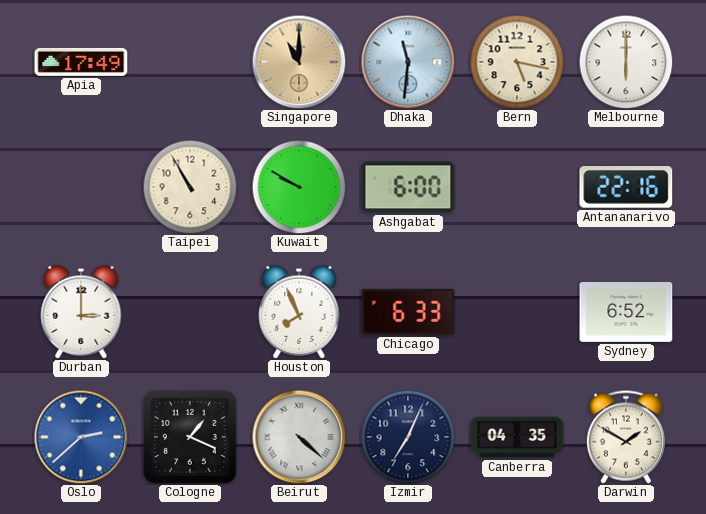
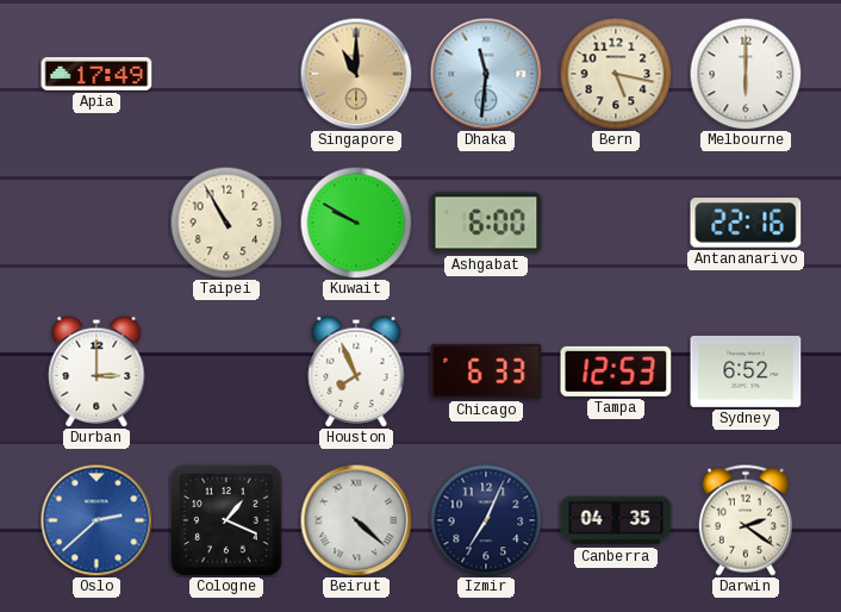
Tampa: none -> 12:53
Darwin: 1:50 -> 2:21
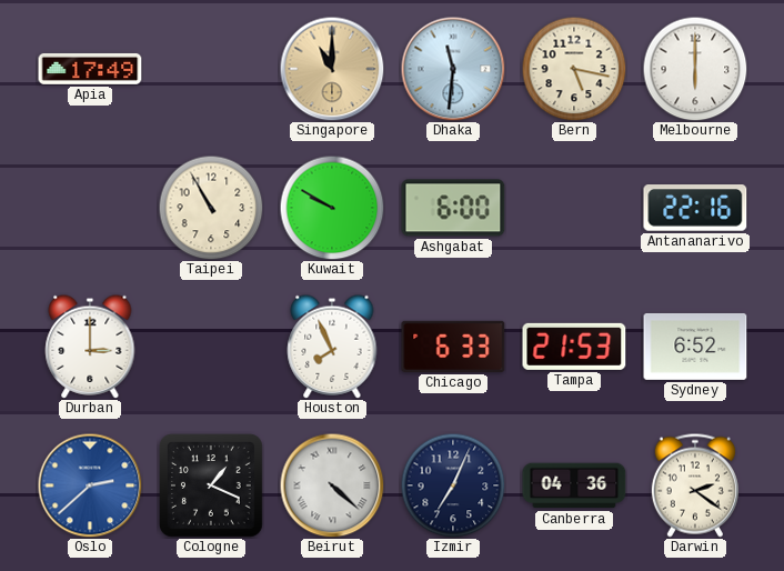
Tampa: 12:53 -> 21:53
Canberra: 04:35 -> 04:36
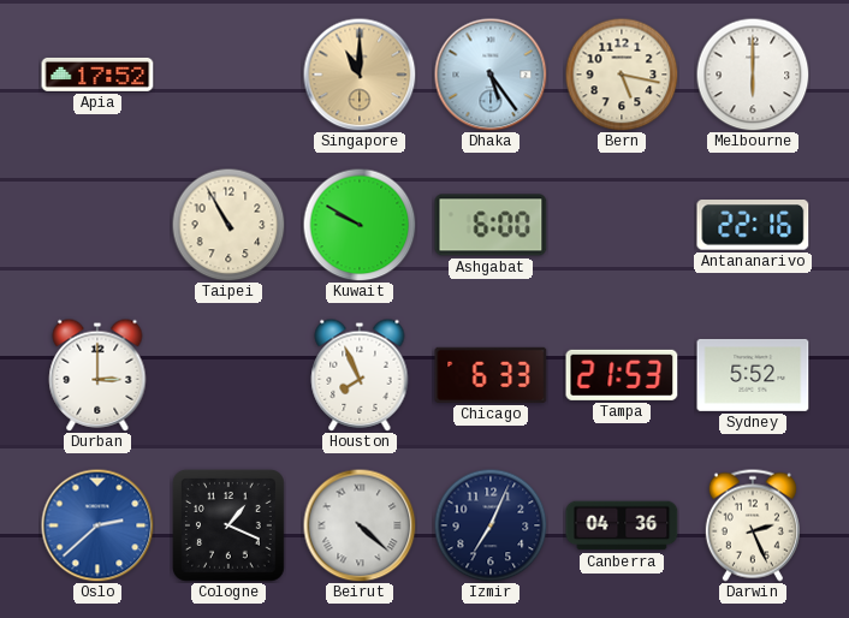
Apia: 17:49 -> 17:52
Dhaka: 11:31 -> 5:24
Sydney: 6:52 -> 5:52
Darwin: 2:21 -> 2:26
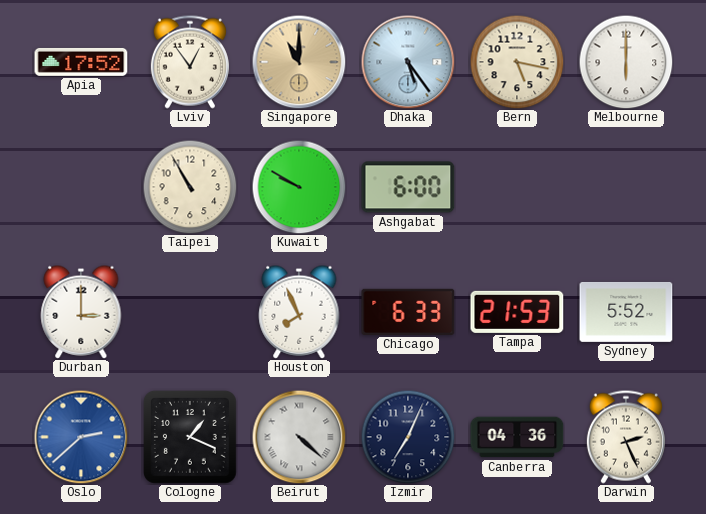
Lviv: none -> 12:54
Antananarivo: 22:16 -> none
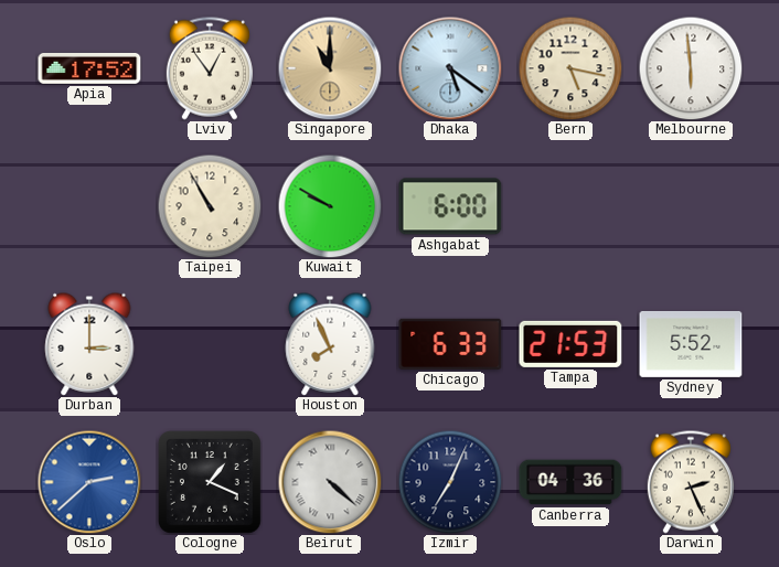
Dhaka: 5:24 -> 5:21
Melbourne: 6:00 -> 5:59
